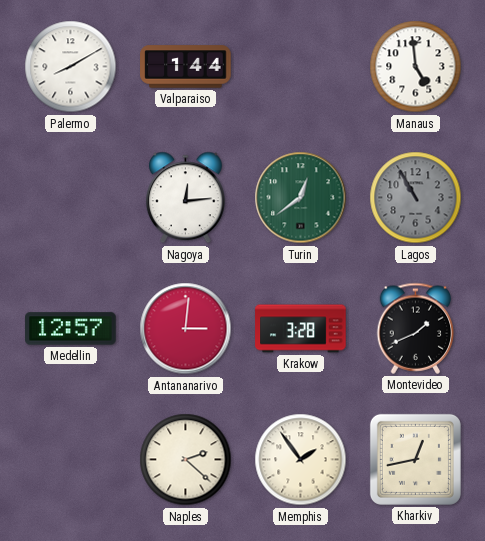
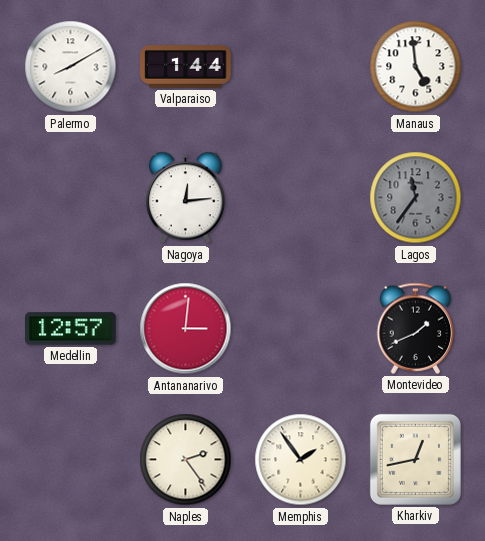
Turin: 12:39 -> none
Lagos: 10:55 -> 11:36
Krakow: 3:28 -> none
Naples: 2:22 -> 2:24
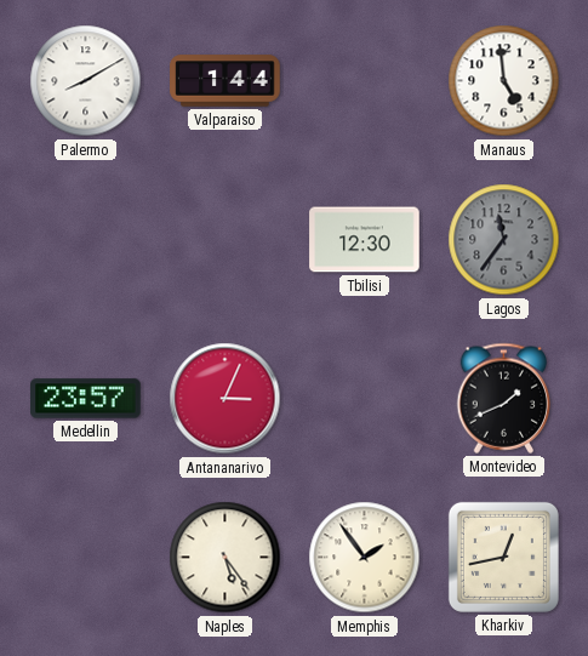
Nagoya: 12:14 -> none
Tbilisi: none -> 12:30
Medellin: 12:57 -> 23:57
Antananarivo: 3:01 -> 3:04
Naples: 2:24 -> 5:24
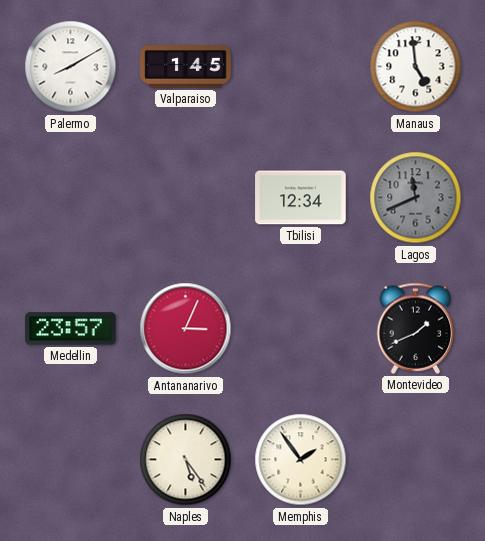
Valparaiso: 1:44 -> 1:45
Tbilisi: 12:30 -> 12:34
Lagos: 11:36 -> 11:41
Kharkiv: 12:43 -> none
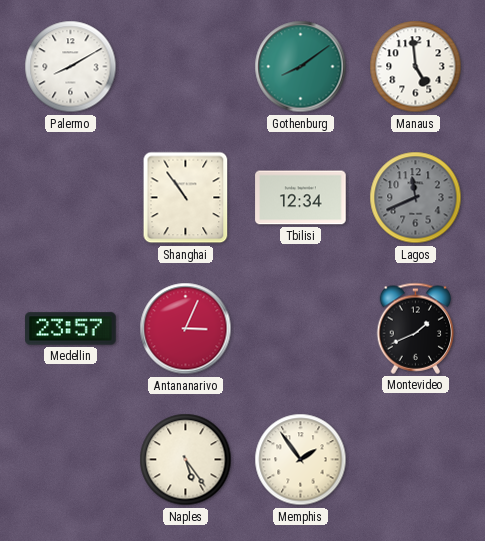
Valparaiso: 1:45 -> none
Gothenburg: none -> 8:09
Shanghai: none -> 10:54
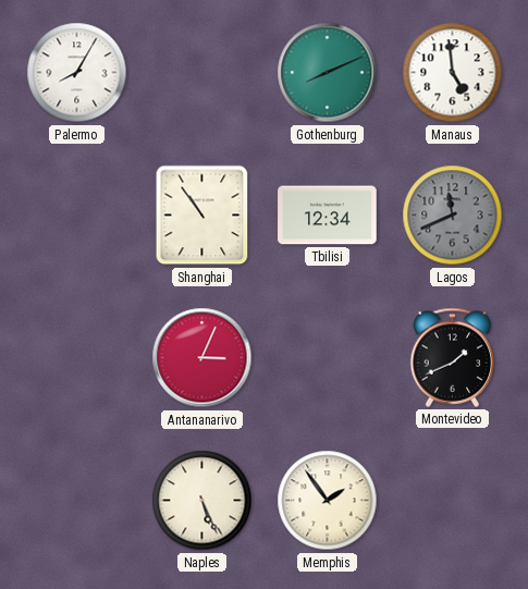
Palermo: 8:10 -> 8:05
Gothenburg: 8:09 -> 8:11
Medellin: 23:57 -> none
Naples: 5:24 -> 5:26
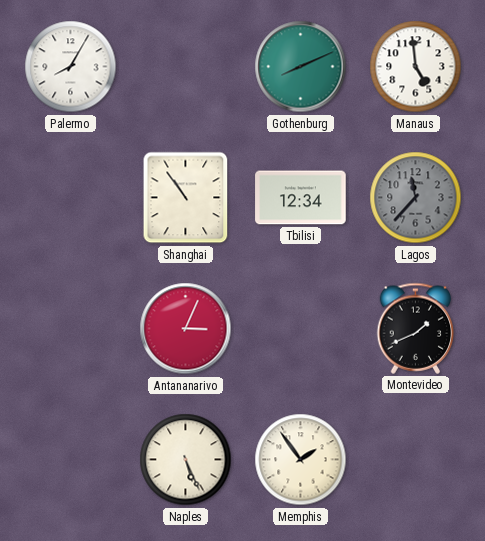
Lagos: 11:41 -> 11:37
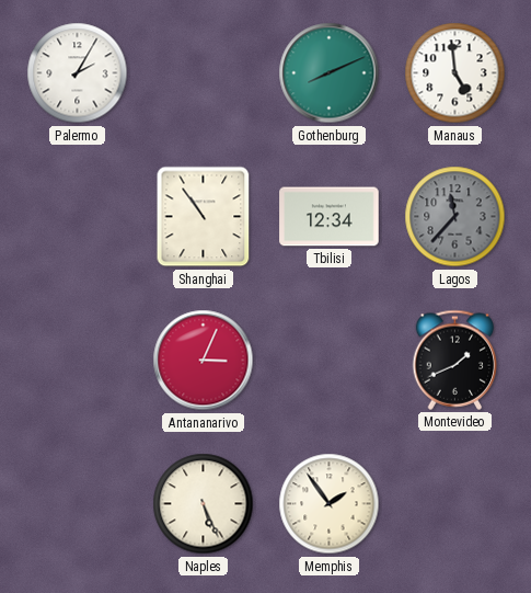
Palermo: 8:05 -> 2:05
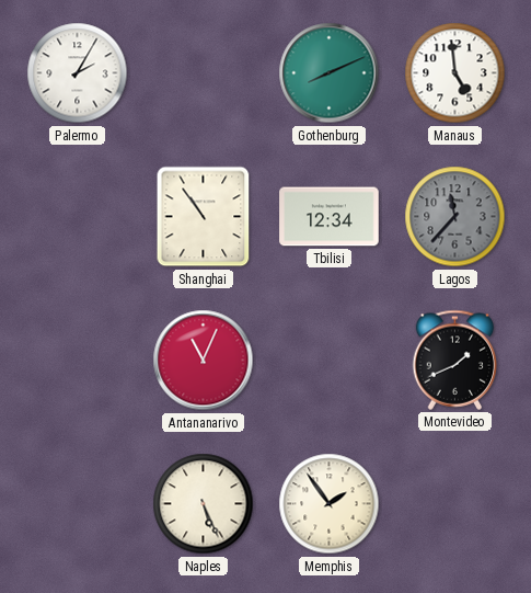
Antananarivo: 3:04 -> 11:04
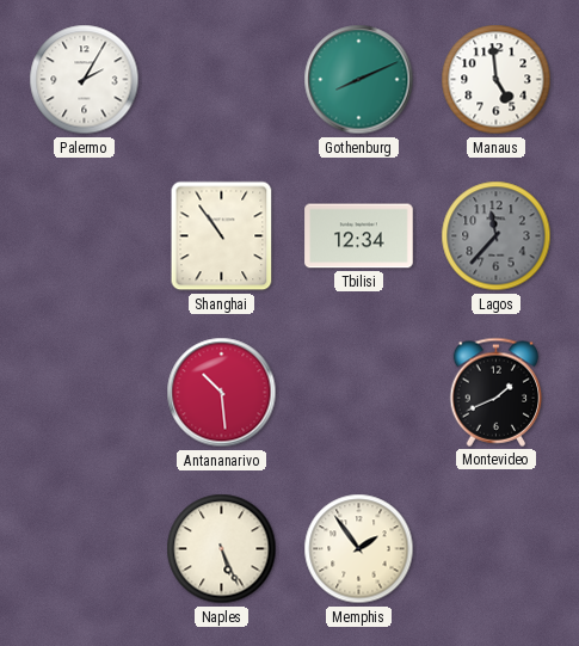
Antananarivo: 11:04 -> 10:29
